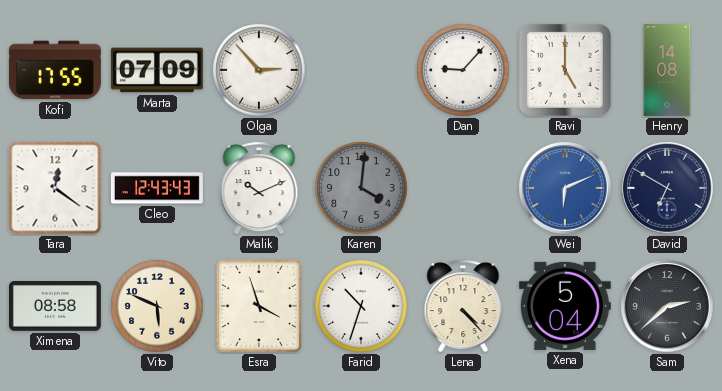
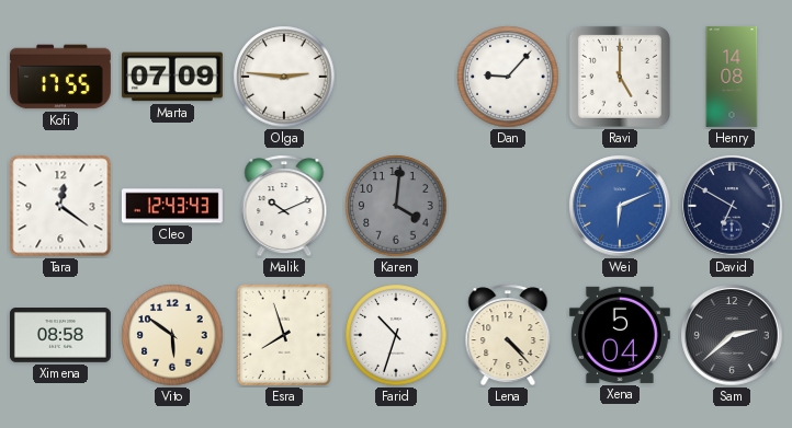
Olga: 2:53 -> 2:46
Vito: 5:49 -> 5:51
Esra: 3:57 -> 7:57
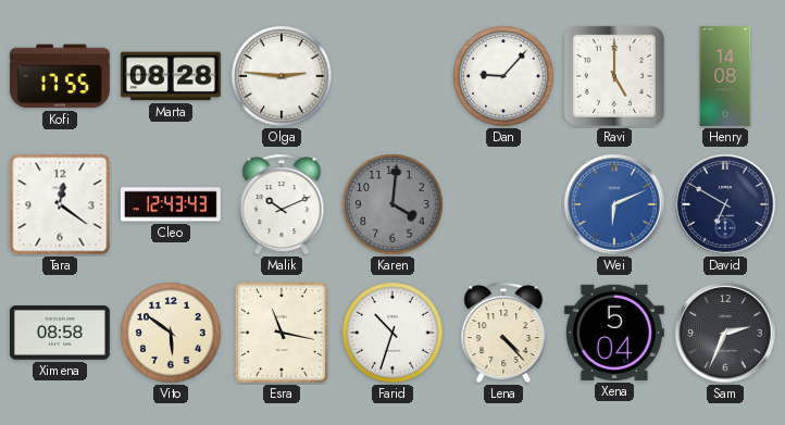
Marta: 07:09 -> 08:28
Esra: 7:57 -> 11:17
Sam: 2:38 -> 2:34
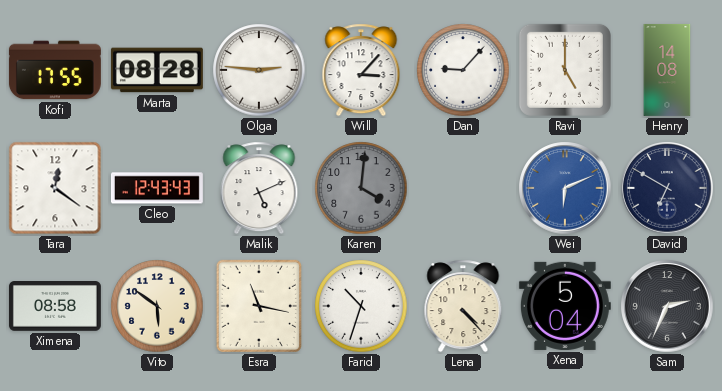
Will: none -> 3:07
Malik: 10:11 -> 5:11
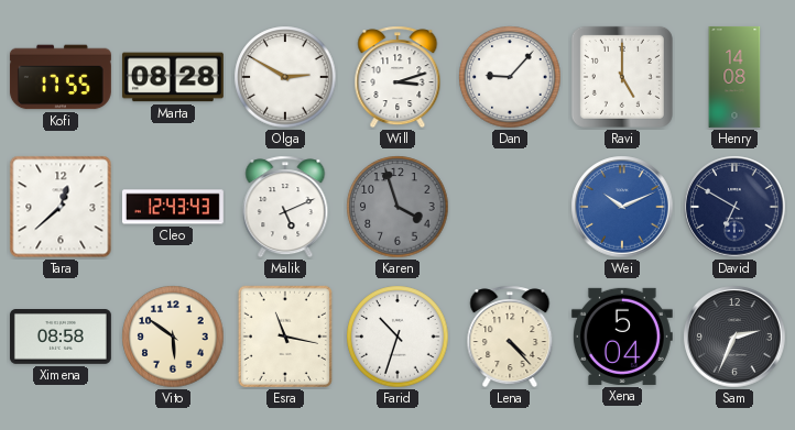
Olga: 2:46 -> 2:50
Will: 3:07 -> 3:12
Tara: 12:21 -> 12:38
Karen: 4:01 -> 3:57
Wei: 6:11 -> 10:11
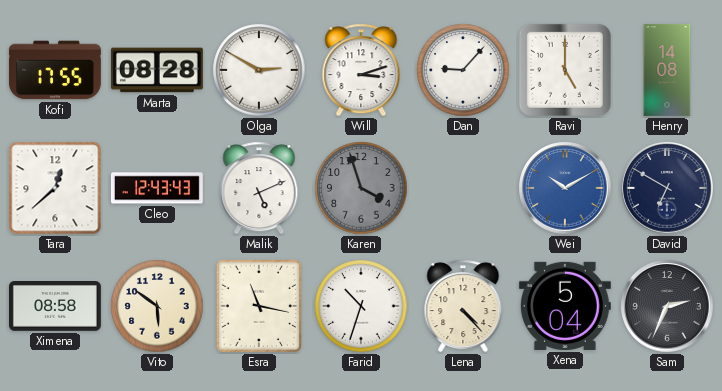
Wei: 10:11 -> 10:10
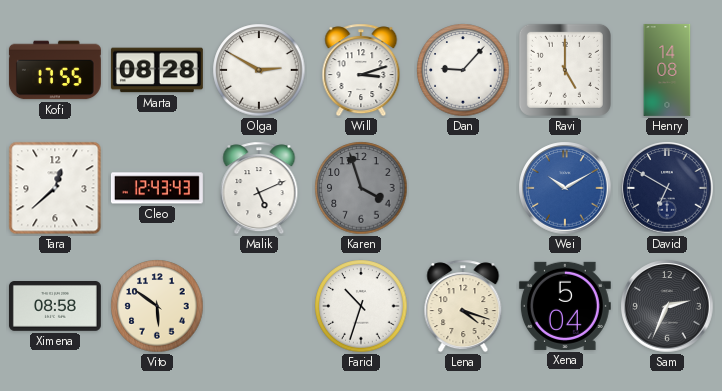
Esra: 11:17 -> none
Lena: 4:23 -> 4:18
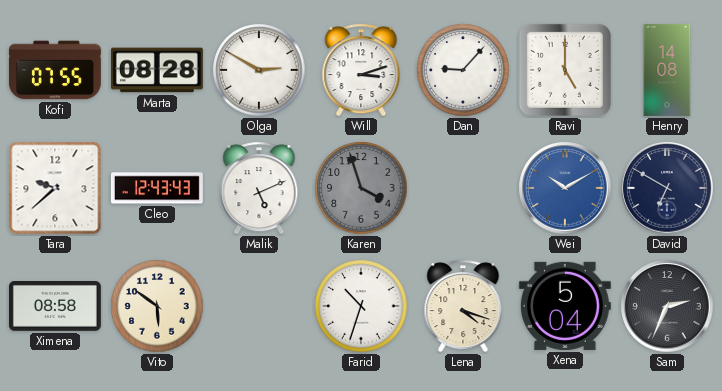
Kofi: 17:55 -> 07:55
Tara: 12:38 -> 9:38
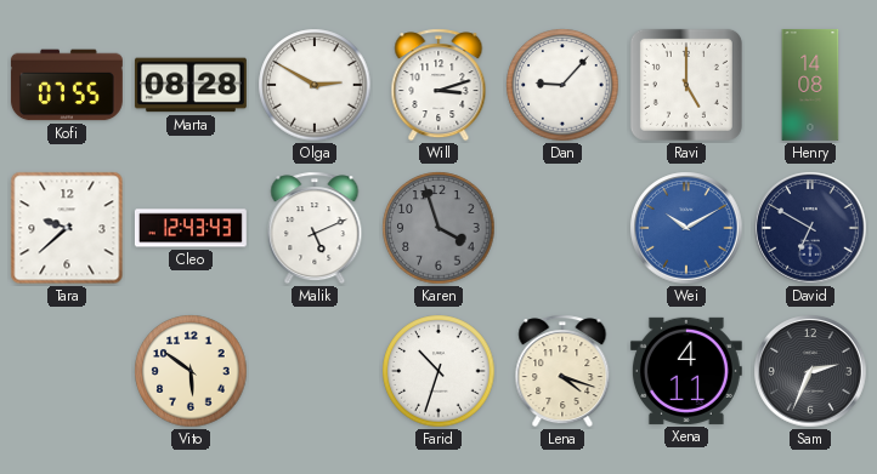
Ximena: 08:58 -> none
Xena: 5:04 -> 4:11
